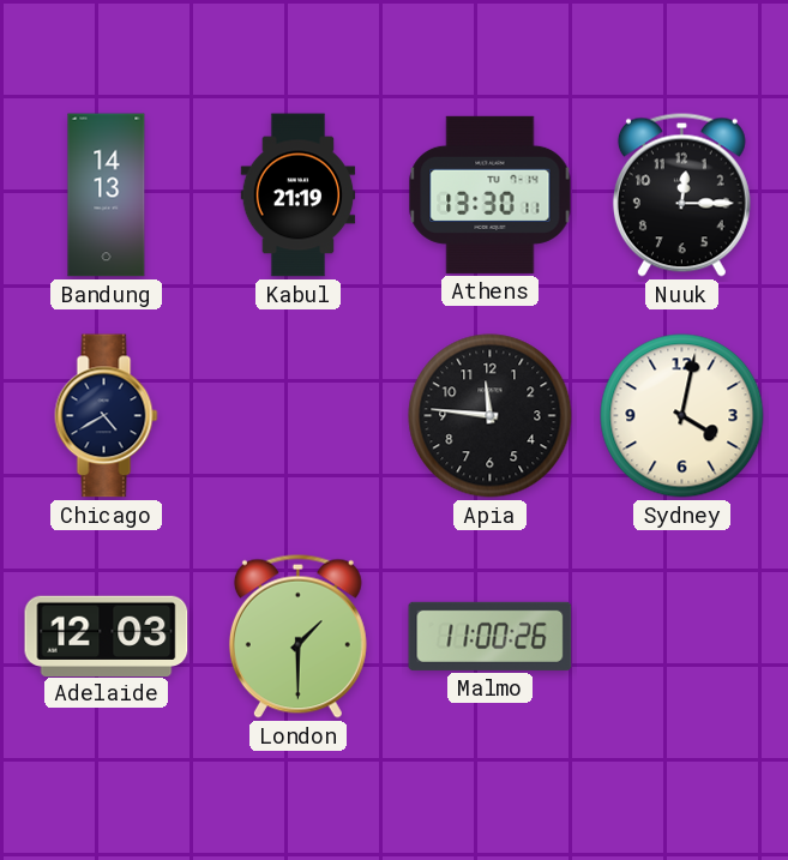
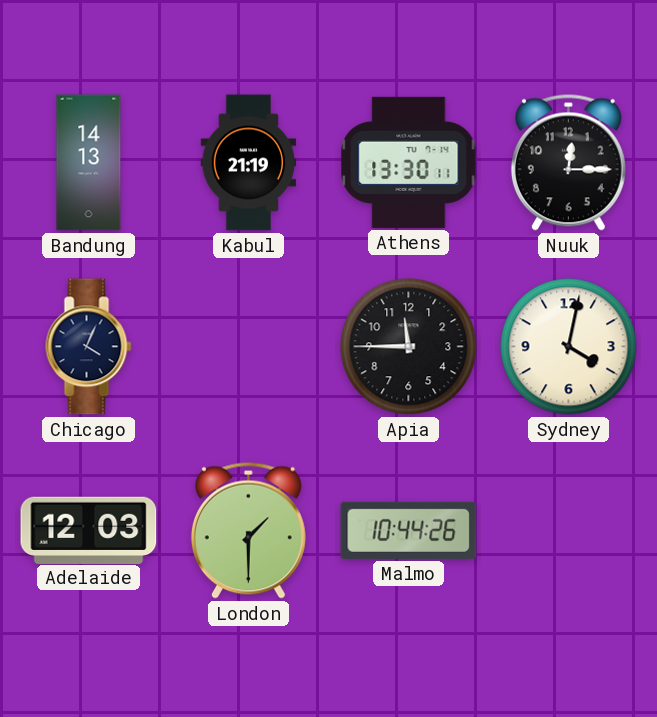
Chicago: 4:40 -> 4:04
Apia: 11:46 -> 11:45
Malmo: 11:00 -> 10:44
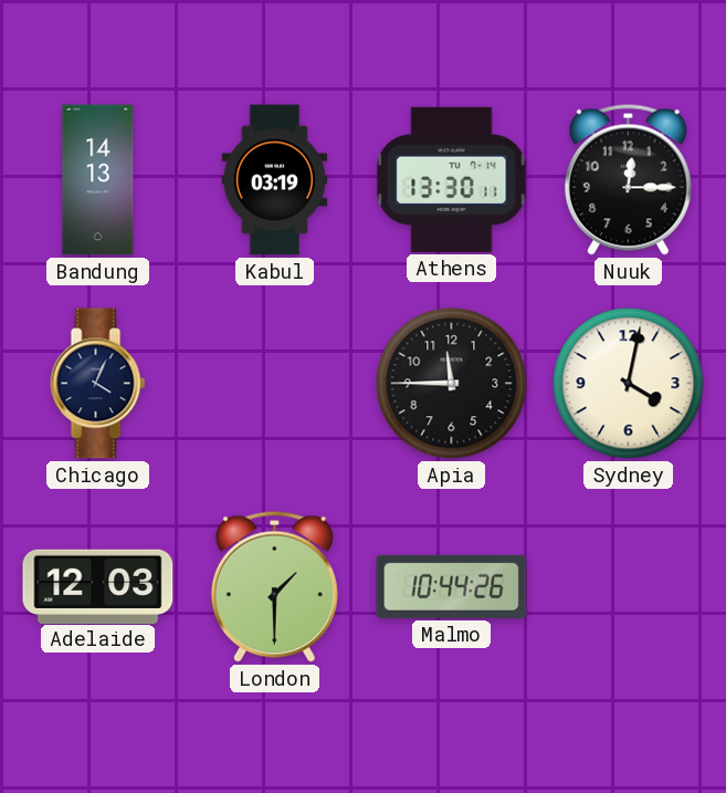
Kabul: 21:19 -> 03:19
